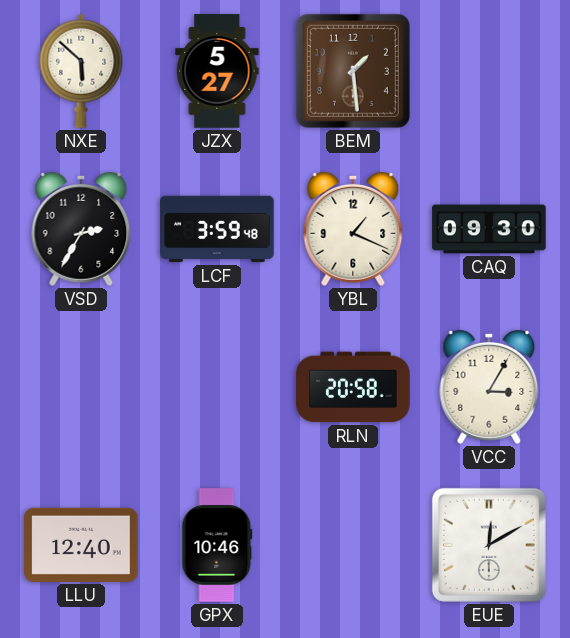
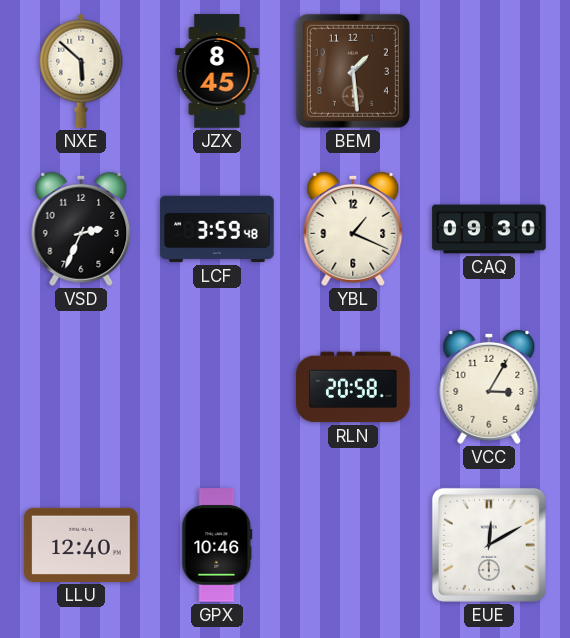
JZX: 5:27 -> 8:45
VSD: 2:35 -> 2:34
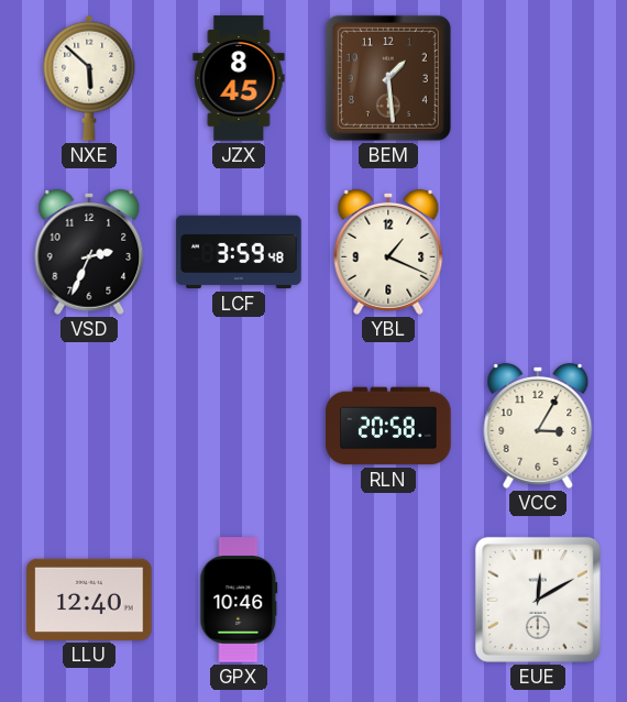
CAQ: 09:30 -> none
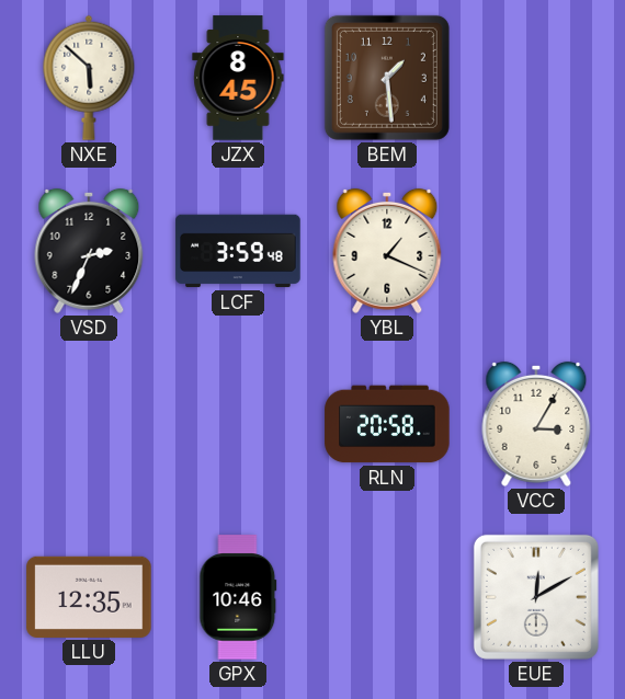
LLU: 12:40 -> 12:35
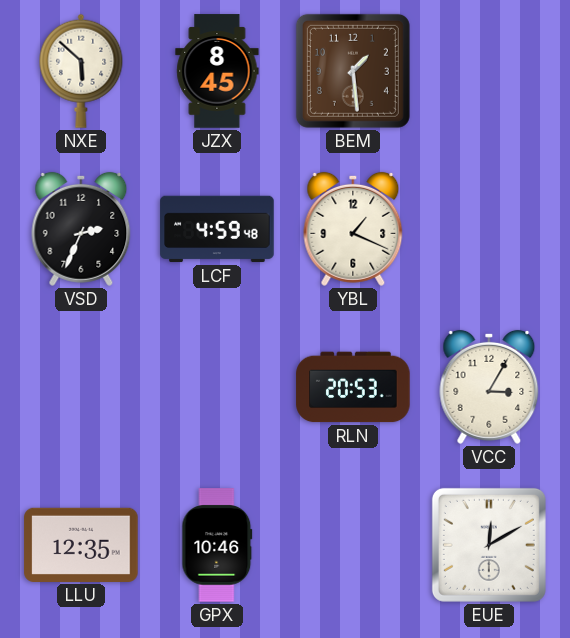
LCF: 3:59 -> 4:59
RLN: 20:58 -> 20:53
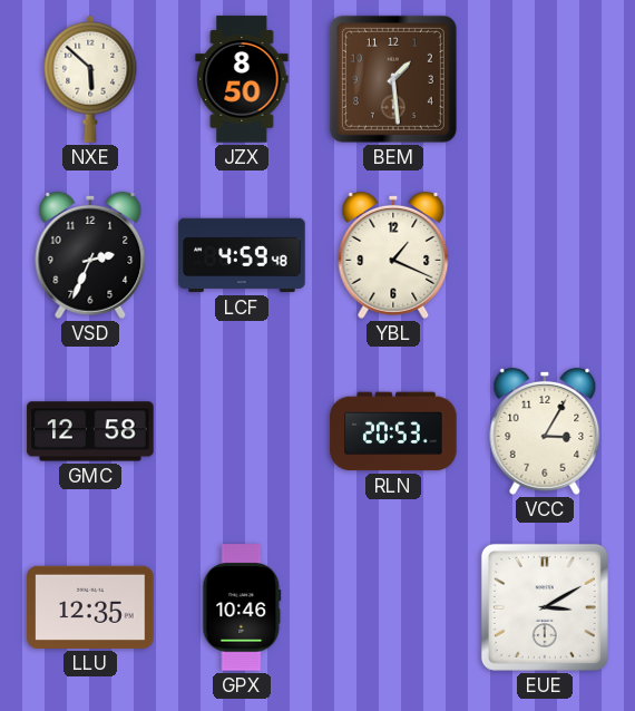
JZX: 8:45 -> 8:50
GMC: none -> 12:58
EUE: 12:10 -> 3:10
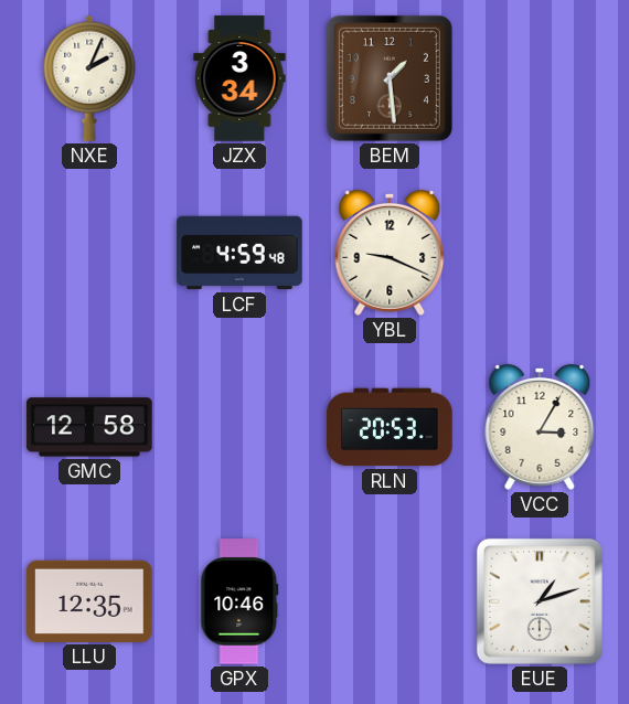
NXE: 5:52 -> 2:04
JZX: 8:50 -> 3:34
VSD: 2:34 -> none
YBL: 1:19 -> 9:19
EUE: 3:10 -> 1:12
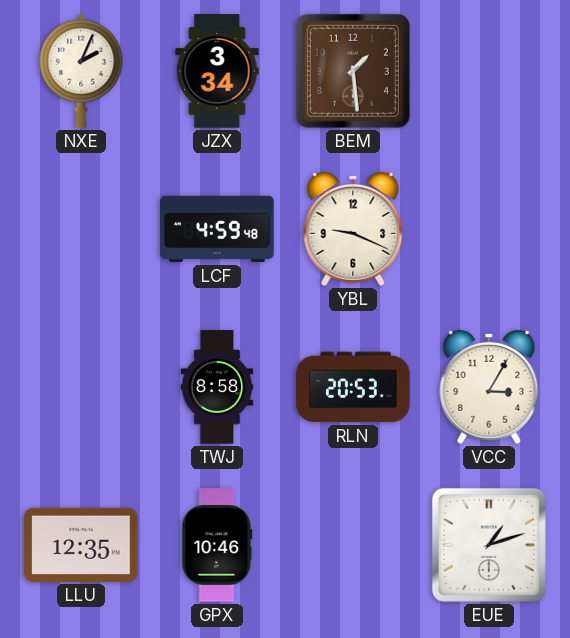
GMC: 12:58 -> none
TWJ: none -> 8:58
